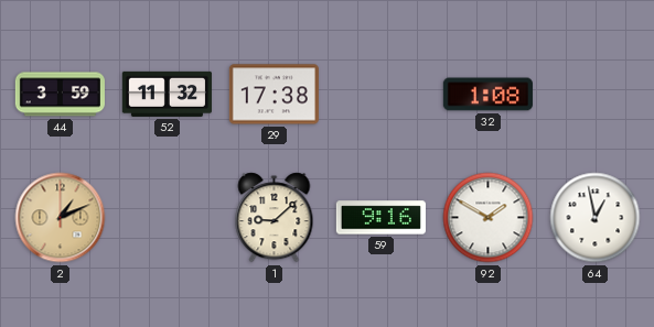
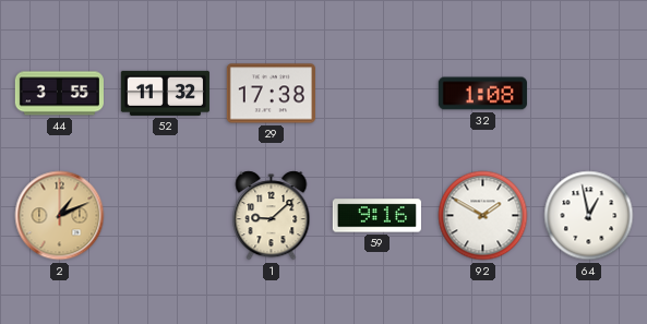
44: 3:59 -> 3:55
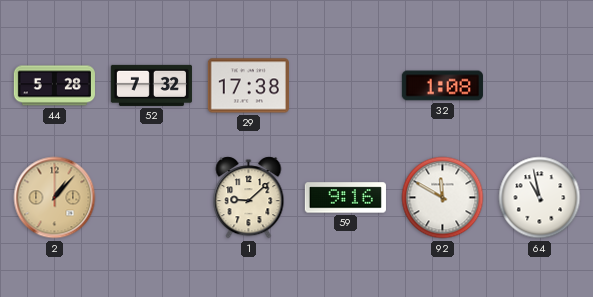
44: 3:55 -> 5:28
52: 11:32 -> 7:32
2: 1:11 -> 1:07
92: 1:50 -> 11:50
64: 12:58 -> 10:58
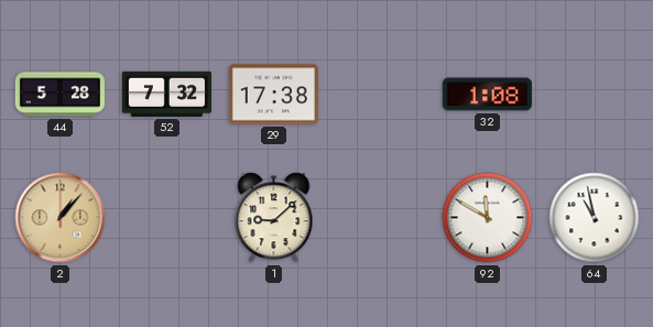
59: 9:16 -> none
